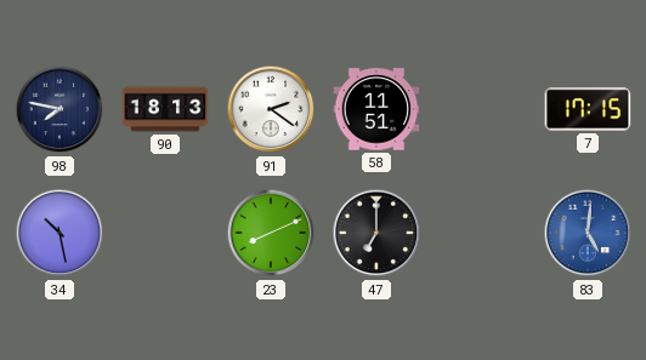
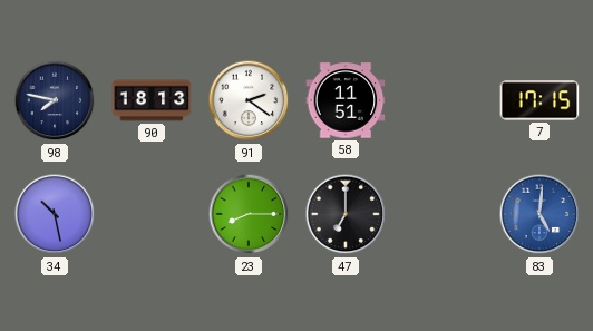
23: 8:11 -> 8:15
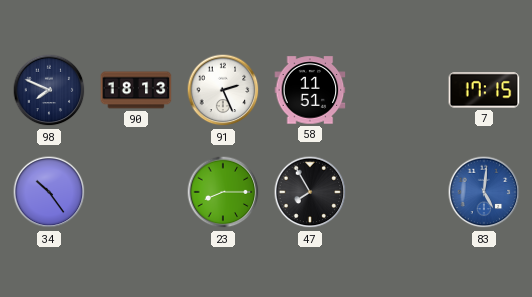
98: 7:47 -> 7:49
91: 2:21 -> 2:26
34: 10:28 -> 10:24
47: 7:00 -> 7:55
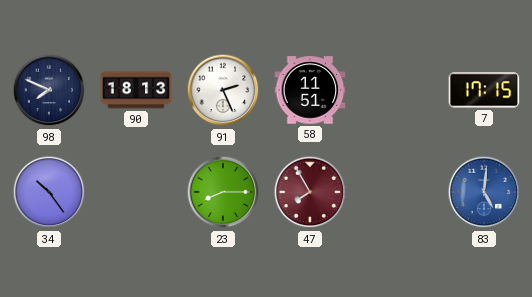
47 dial: black -> burgundy
